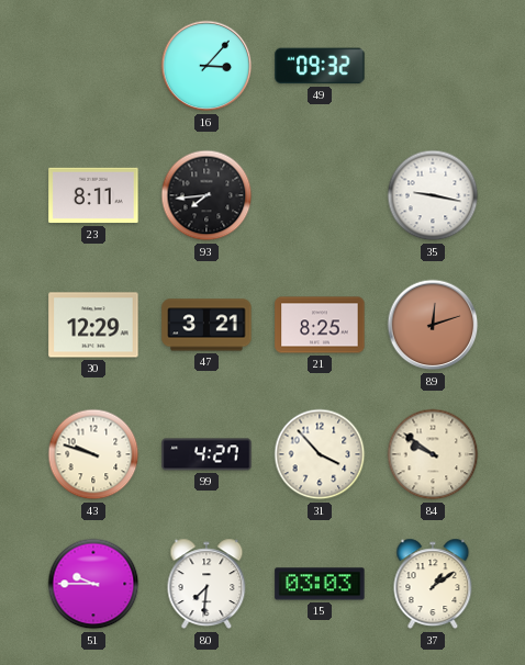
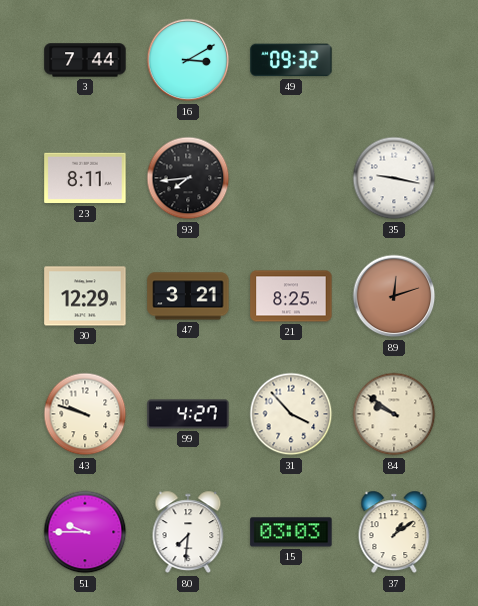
3: none -> 7:44
16: 3:07 -> 3:10
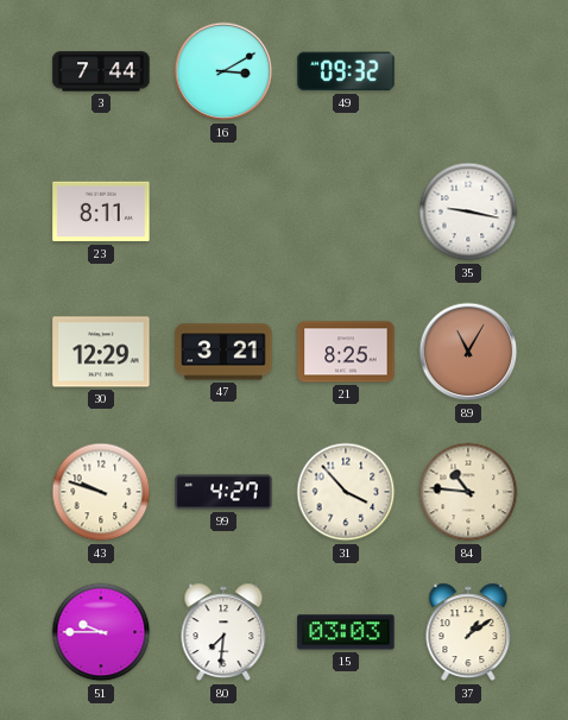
93: 7:44 -> none
89: 12:12 -> 11:05
84: 9:51 -> 10:46
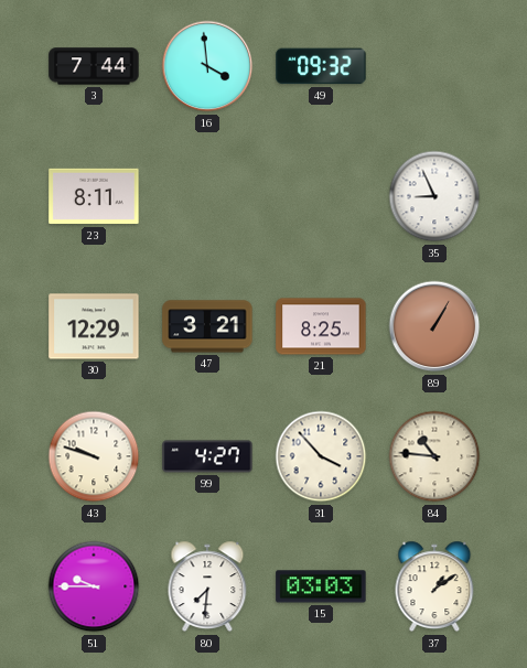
16: 3:10 -> 3:59
35: 9:17 -> 8:56
89: 11:05 -> 1:05
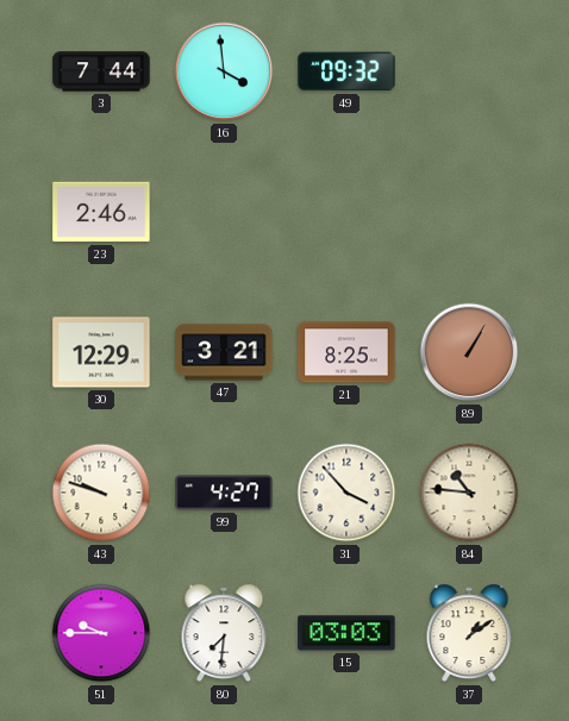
23: 8:11 -> 2:46
35: 8:56 -> none
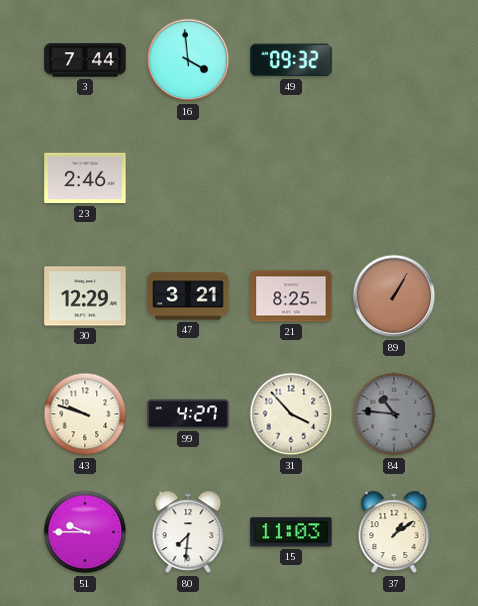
84 dial: cream -> grey
15: 03:03 -> 11:03
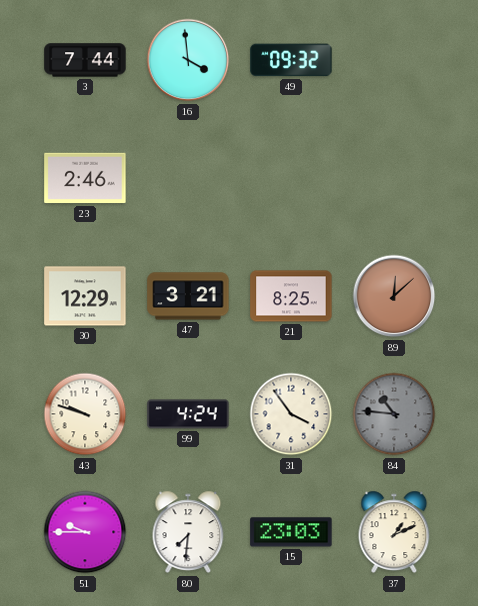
89: 1:05 -> 12:08
99: 4:27 -> 4:24
31: 3:53 -> 3:54
15: 11:03 -> 23:03
37: 1:09 -> 1:11
